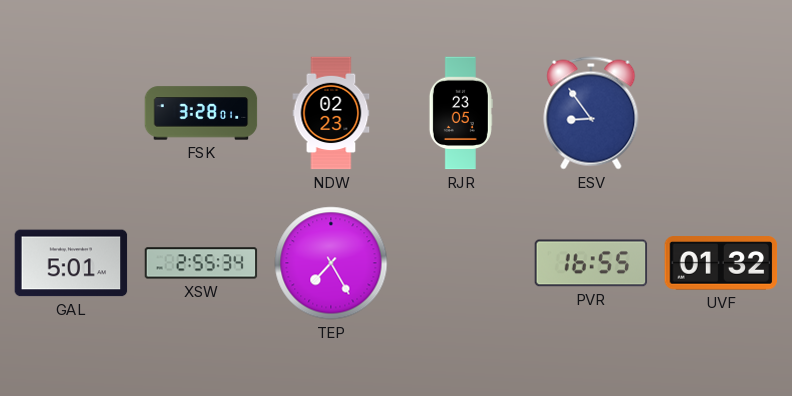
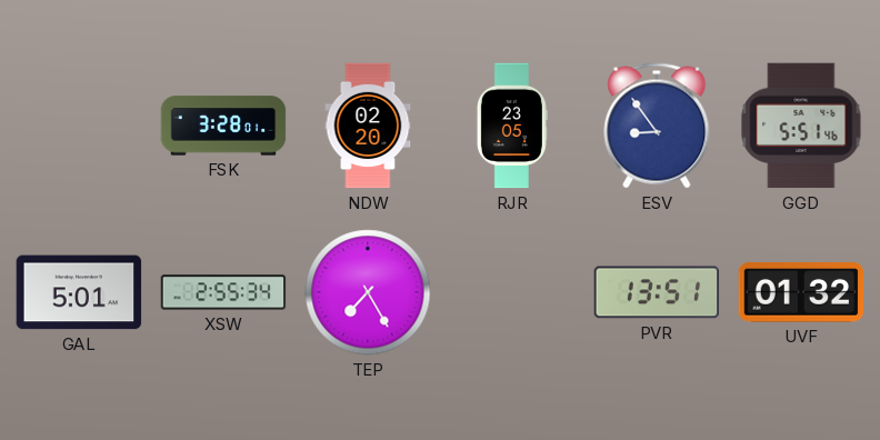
NDW: 02:23 -> 02:20
GGD: none -> 5:51
PVR: 16:55 -> 13:51
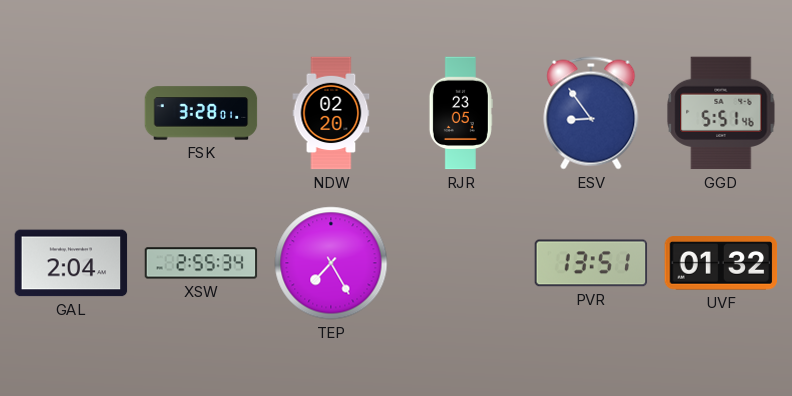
GAL: 5:01 -> 2:04
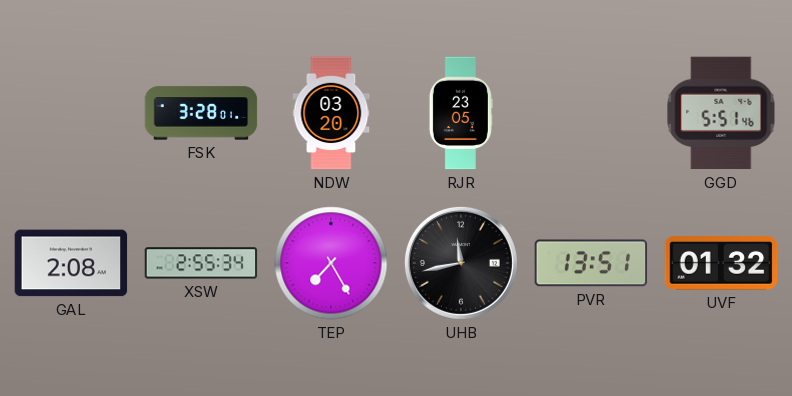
NDW: 02:20 -> 03:20
ESV: 8:54 -> none
GAL: 2:04 -> 2:08
UHB: none -> 11:43
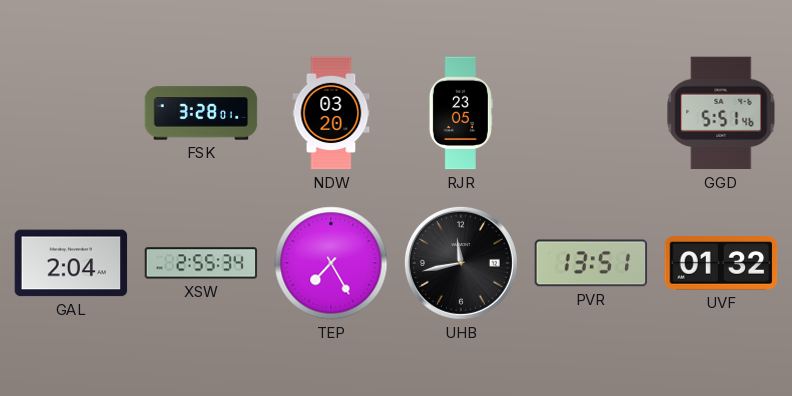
GAL: 2:08 -> 2:04
